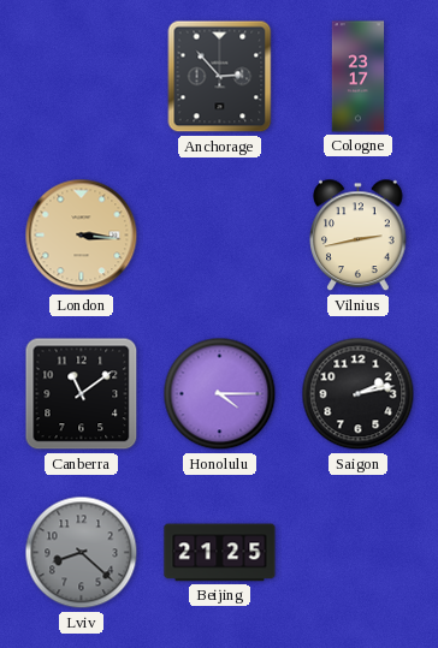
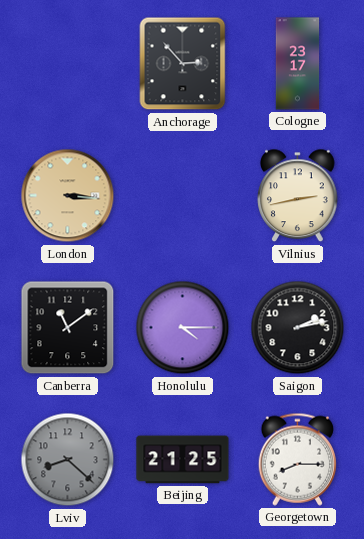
Georgetown: none -> 8:15
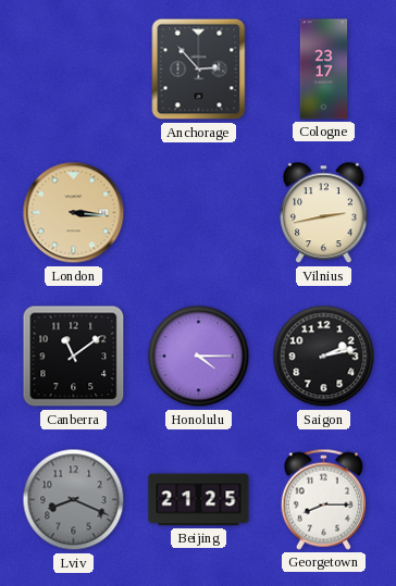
Lviv: 8:22 -> 8:19
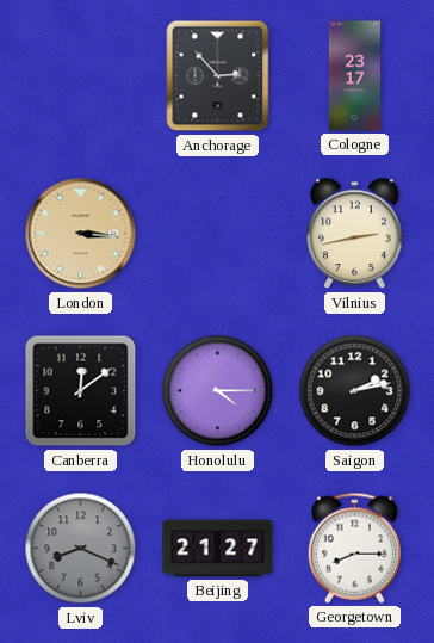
Canberra: 11:09 -> 12:09
Beijing: 21:25 -> 21:27
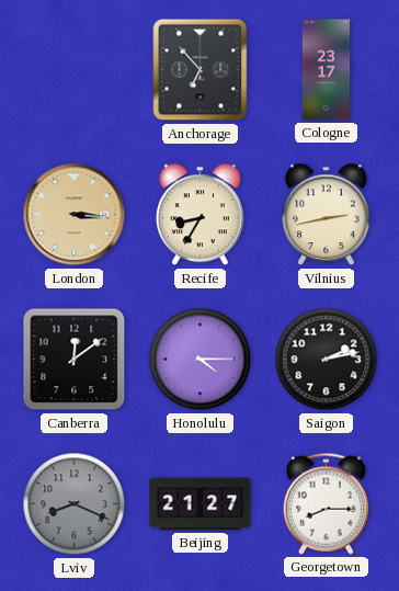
Anchorage: 2:53 -> 6:53
Recife: none -> 8:35
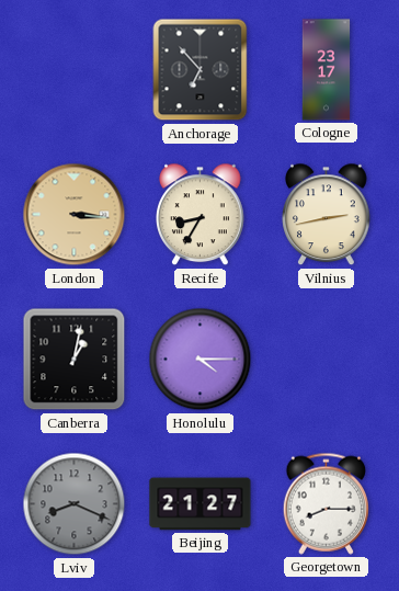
Canberra: 12:09 -> 1:02
Saigon: 2:13 -> none
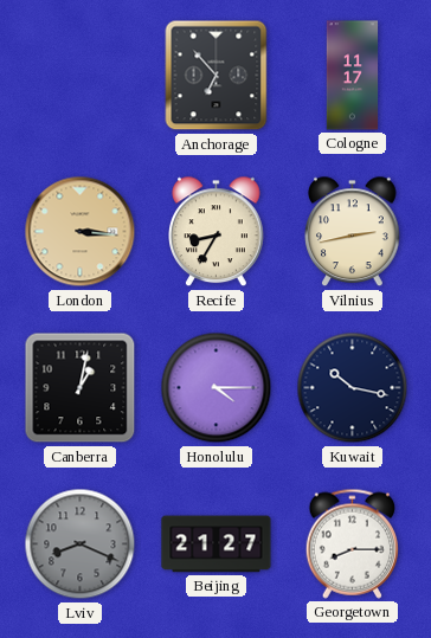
Cologne: 23:17 -> 11:17
Kuwait: none -> 10:17
